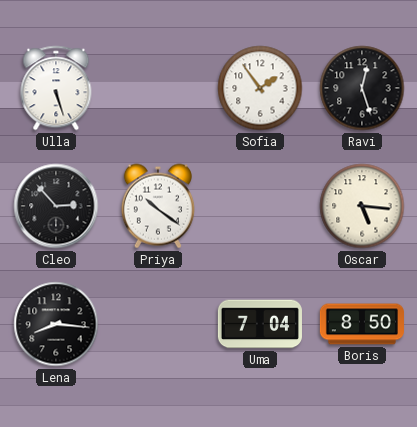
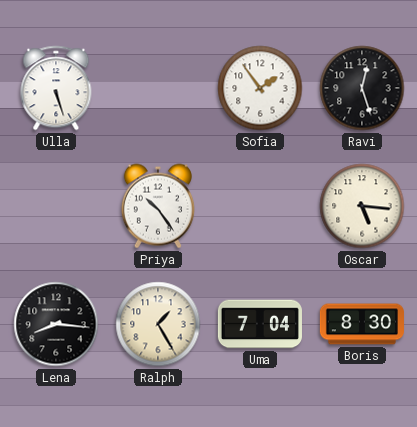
Cleo: 2:53 -> none
Priya: 10:21 -> 10:24
Ralph: none -> 1:25
Boris: 8:50 -> 8:30
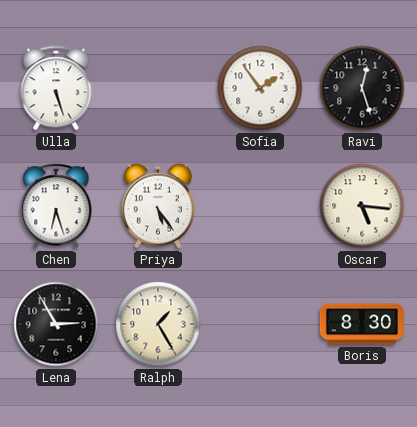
Chen: none -> 6:27
Priya: 10:24 -> 5:24
Lena: 8:16 -> 2:55
Uma: 7:04 -> none
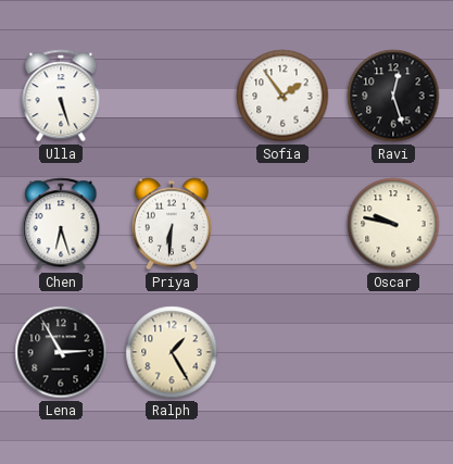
Priya: 5:24 -> 6:31
Oscar: 5:16 -> 9:47
Boris: 8:30 -> none
